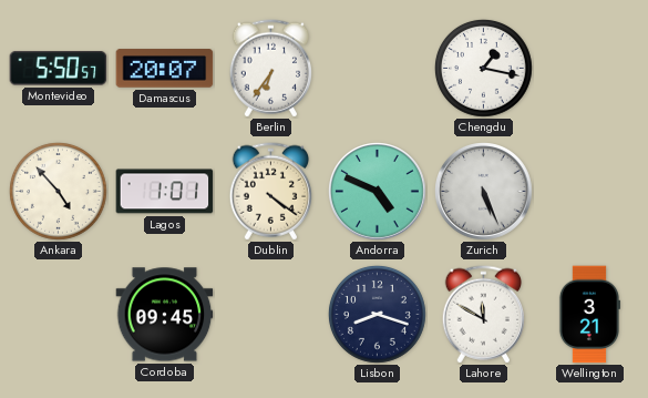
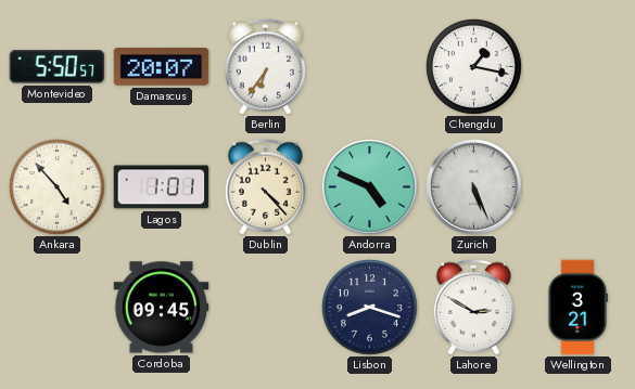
Dublin: 4:21 -> 4:23
Lahore: 11:50 -> 2:50
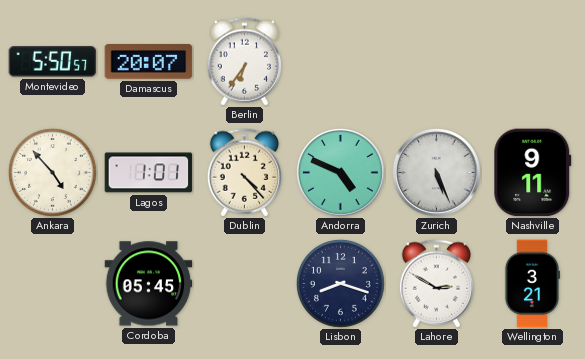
Chengdu: 1:17 -> none
Nashville: none -> 9:11
Cordoba: 09:45 -> 05:45
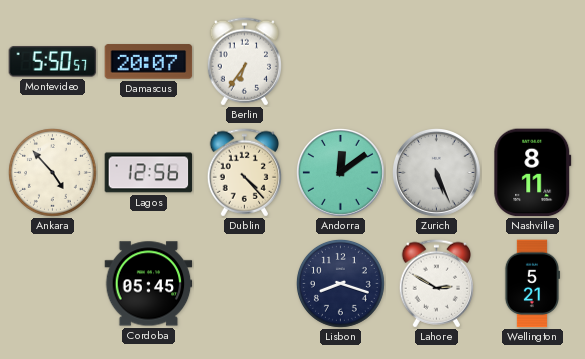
Lagos: 1:01 -> 12:56
Andorra: 4:49 -> 12:09
Nashville: 9:11 -> 8:11
Wellington: 3:21 -> 5:21
